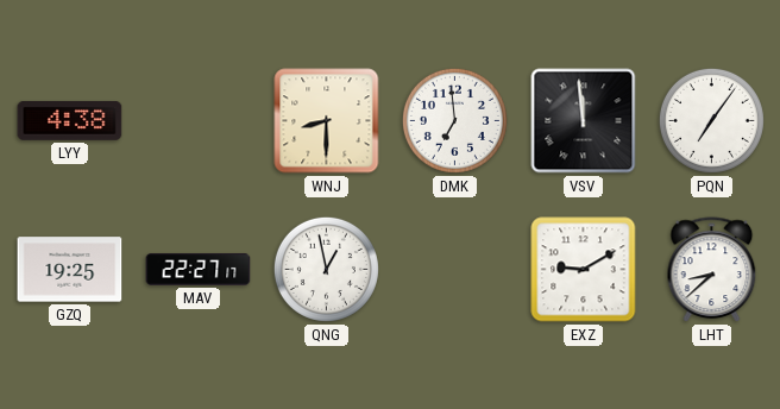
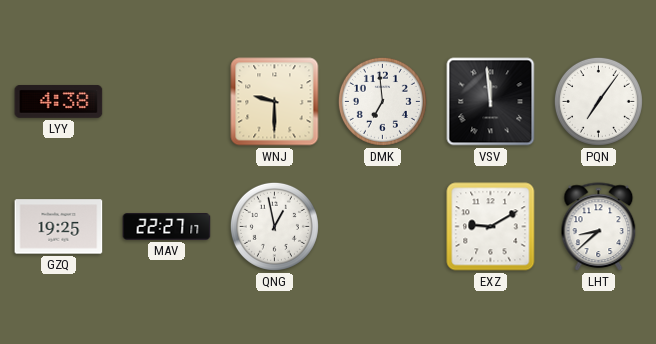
WNJ: 8:30 -> 9:30
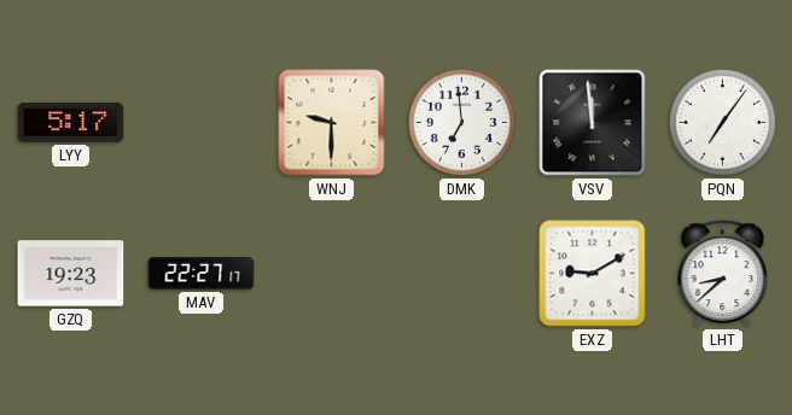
LYY: 4:38 -> 5:17
GZQ: 19:25 -> 19:23
QNG: 12:58 -> none
